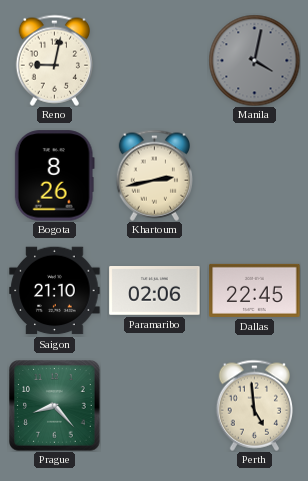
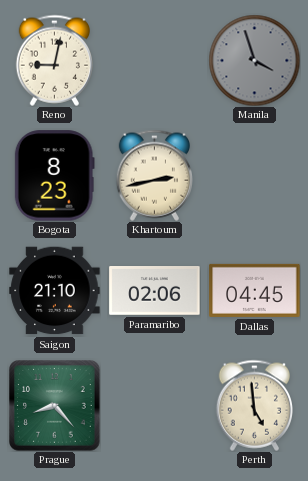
Manila: 4:02 -> 3:57
Bogota: 8:26 -> 8:23
Dallas: 22:45 -> 04:45
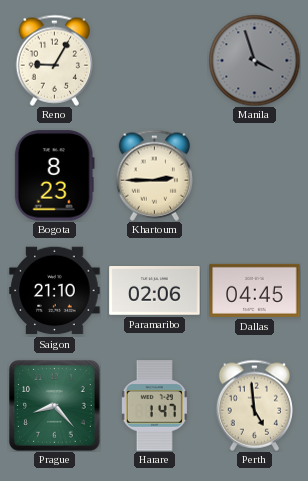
Reno: 9:02 -> 9:05
Khartoum: 2:43 -> 2:45
Harare: none -> 1:47
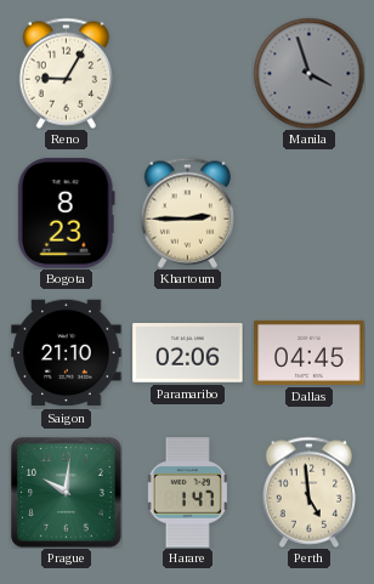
Prague: 8:23 -> 10:01
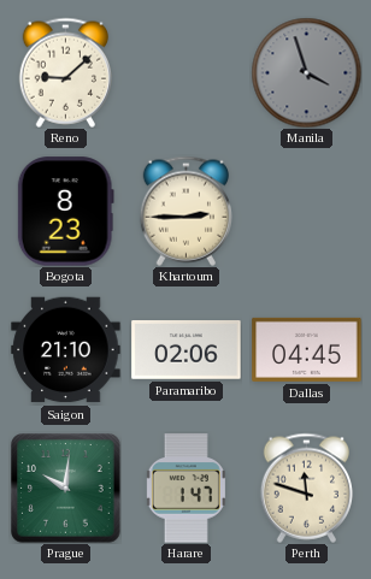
Reno: 9:05 -> 9:08
Perth: 4:59 -> 11:48
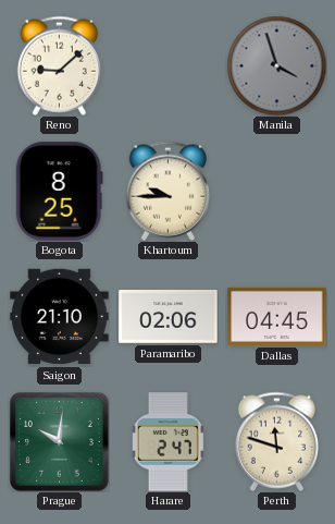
Bogota: 8:23 -> 8:25
Khartoum: 2:45 -> 9:45
Harare: 1:47 -> 2:47
